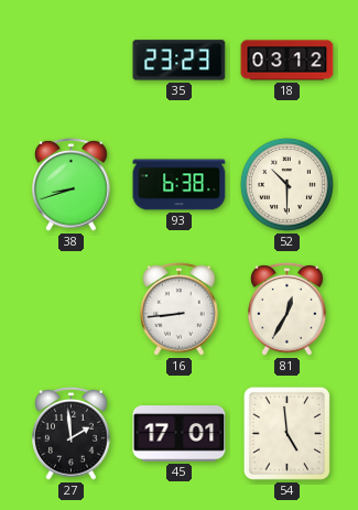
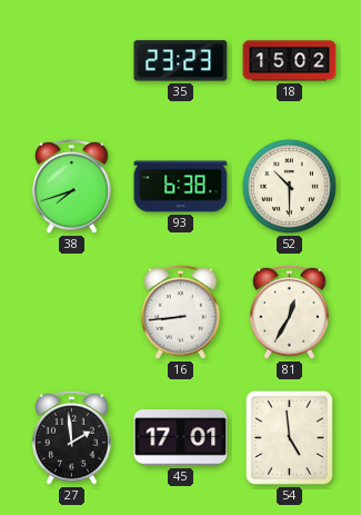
18: 03:12 -> 15:02
38: 8:42 -> 7:42
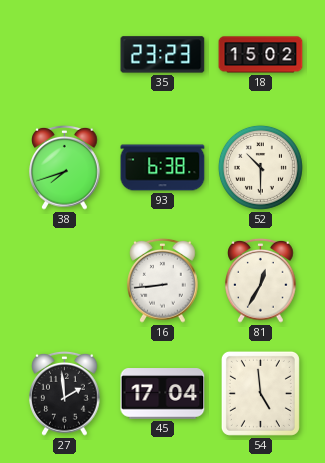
45: 17:01 -> 17:04
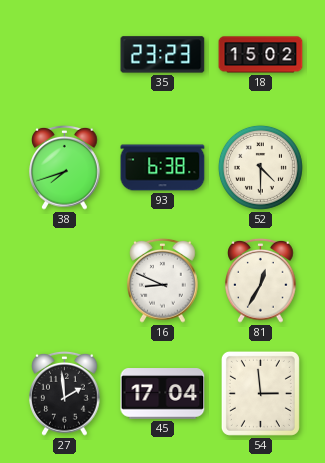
52: 10:30 -> 4:30
16: 8:44 -> 8:49
54: 4:59 -> 2:59
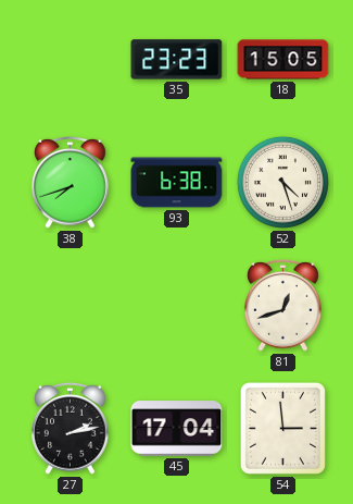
18: 15:02 -> 15:05
52: 4:30 -> 4:27
16: 8:49 -> none
81: 12:35 -> 12:42
27: 1:59 -> 2:13
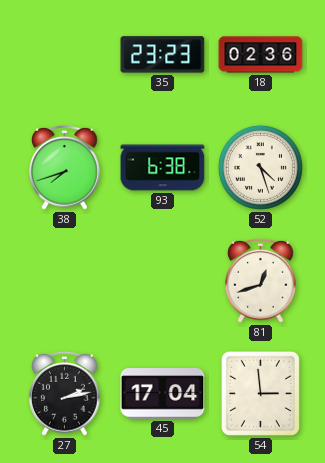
18: 15:05 -> 02:36
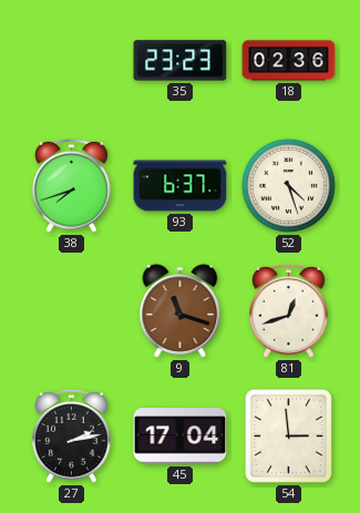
93: 6:38 -> 6:37
9: none -> 11:18
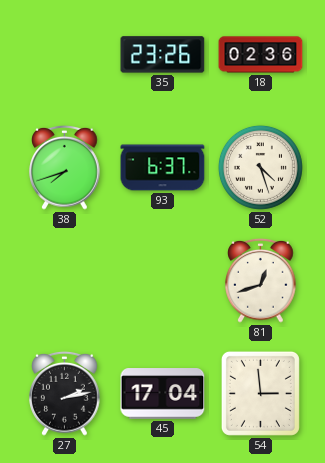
35: 23:23 -> 23:26
9: 11:18 -> none
